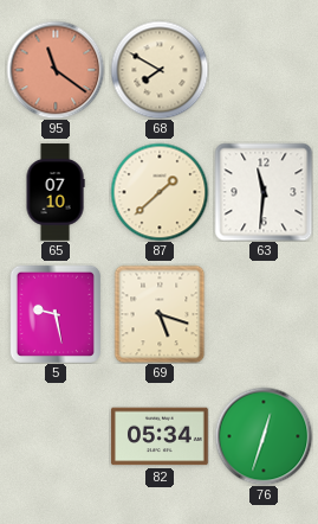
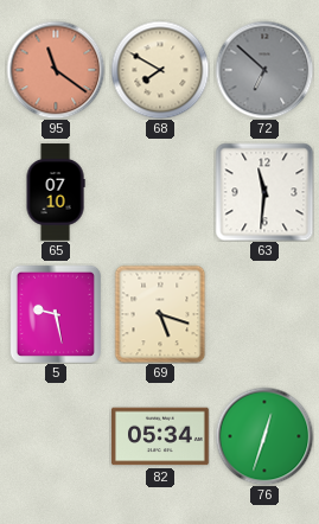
72: none -> 6:52
87: 1:38 -> none
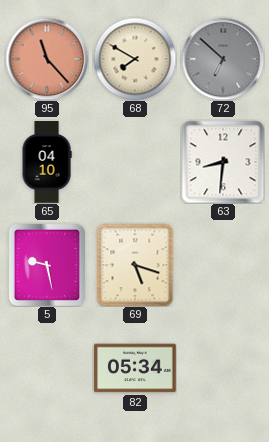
95: 11:21 -> 11:23
65: 07:10 -> 04:10
63: 11:31 -> 8:31
76: 12:33 -> none
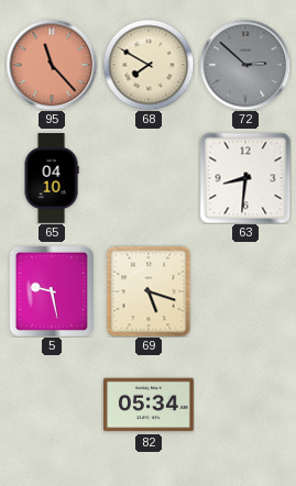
72: 6:52 -> 2:52
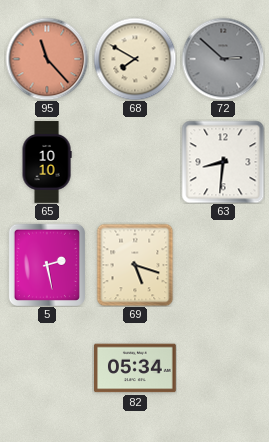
65: 04:10 -> 10:10
5: 9:28 -> 2:28
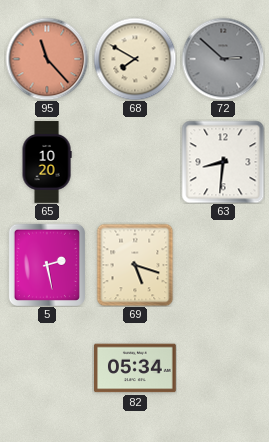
65: 10:10 -> 10:20
